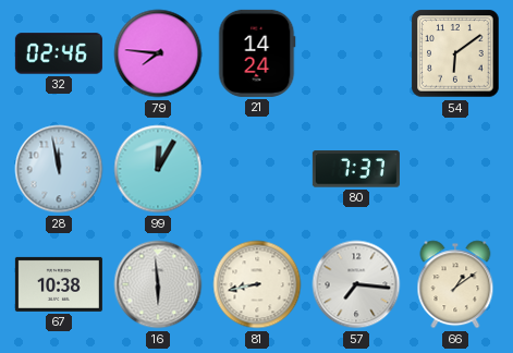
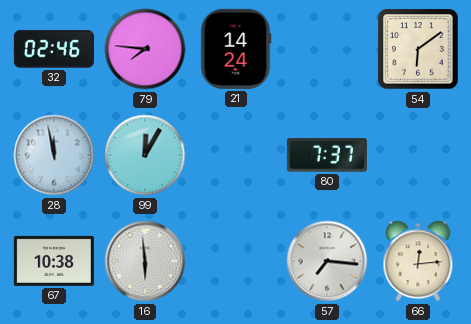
81: 8:43 -> none
66: 1:09 -> 12:14
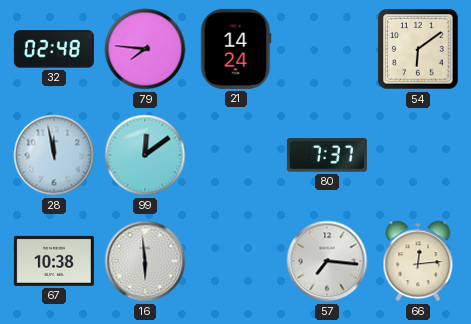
32: 02:46 -> 02:48
99: 12:05 -> 12:09
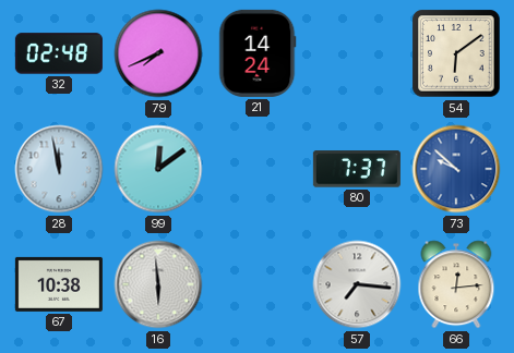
79: 7:46 -> 7:41
73: none -> 9:52
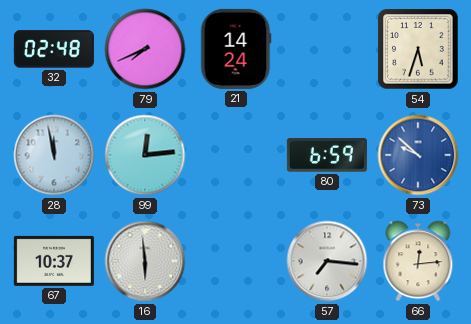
54: 6:09 -> 5:33
99: 12:09 -> 12:14
80: 7:37 -> 6:59
67: 10:38 -> 10:37
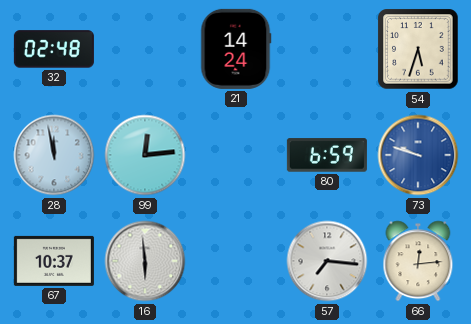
79: 7:41 -> none
73: 9:52 -> 9:48
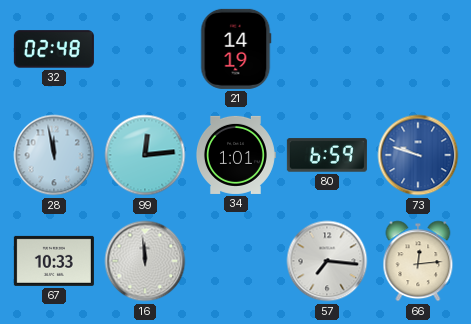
21: 14:24 -> 14:19
54: 5:33 -> none
34: none -> 1:01
67: 10:37 -> 10:33
16: 5:59 -> 11:59
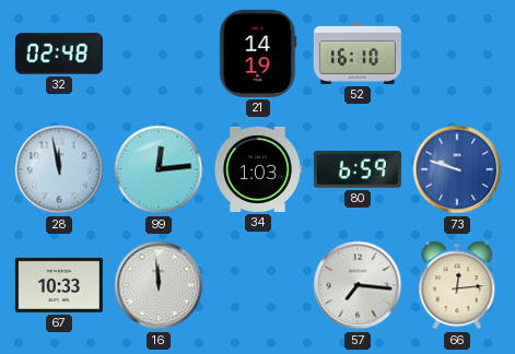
52: none -> 16:10
34: 1:01 -> 1:03
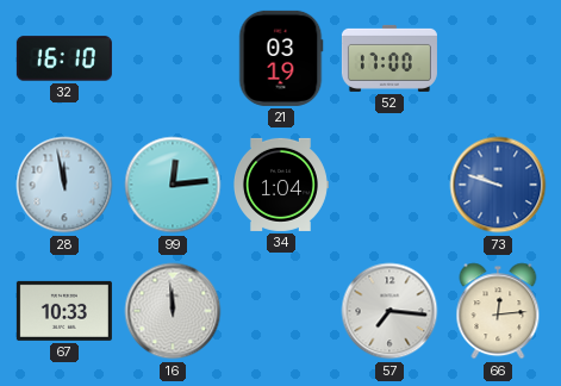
32: 02:48 -> 16:10
21: 14:19 -> 03:19
52: 16:10 -> 17:00
34: 1:03 -> 1:04
80: 6:59 -> none
